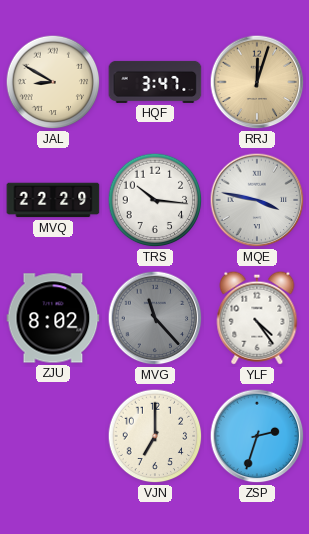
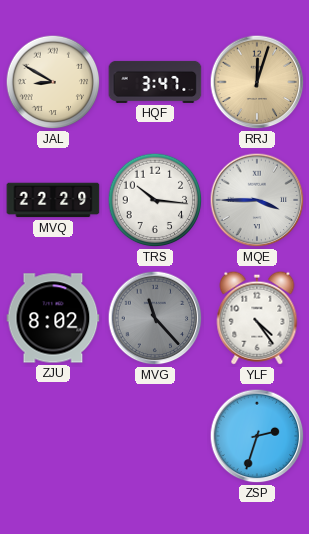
MQE: 3:47 -> 3:45
VJN: 7:00 -> none
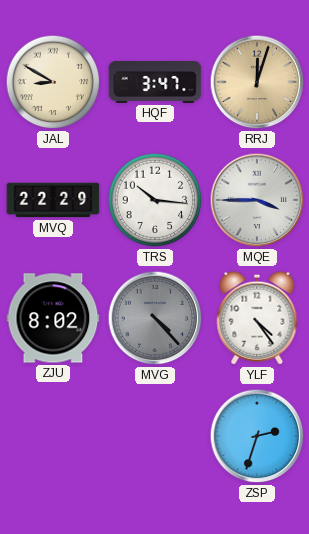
MVG: 11:23 -> 4:23
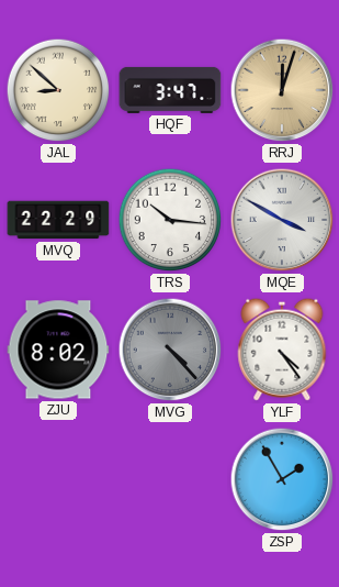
JAL: 8:50 -> 8:52
MQE: 3:45 -> 3:50
ZSP: 2:33 -> 1:55
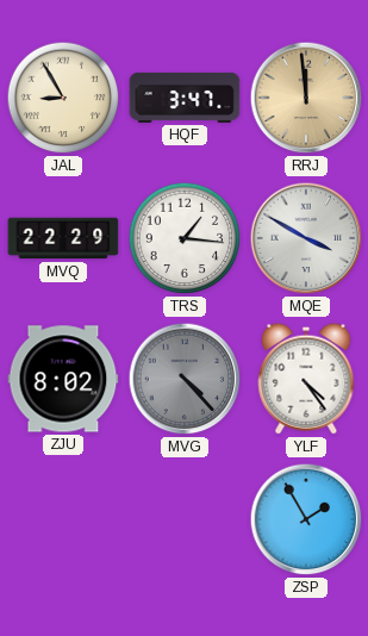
JAL: 8:52 -> 8:55
RRJ: 12:03 -> 11:59
TRS: 10:16 -> 1:16
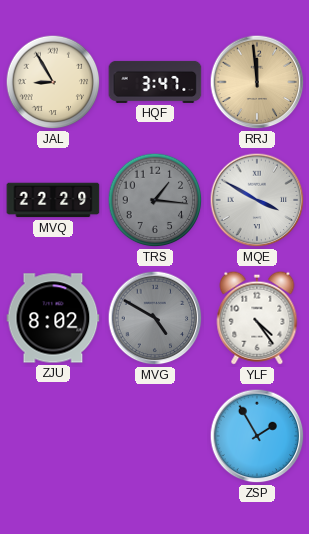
TRS dial: white -> grey
MVG: 4:23 -> 4:50
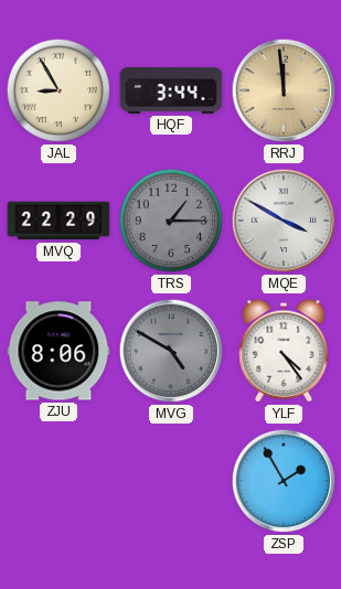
HQF: 3:47 -> 3:44
TRS: 1:16 -> 1:15
ZJU: 8:02 -> 8:06
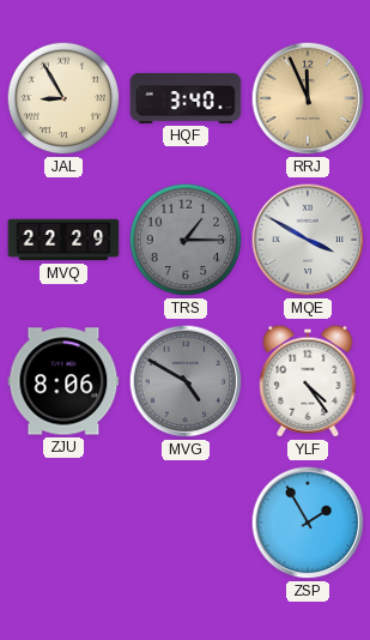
HQF: 3:44 -> 3:40
RRJ: 11:59 -> 11:56
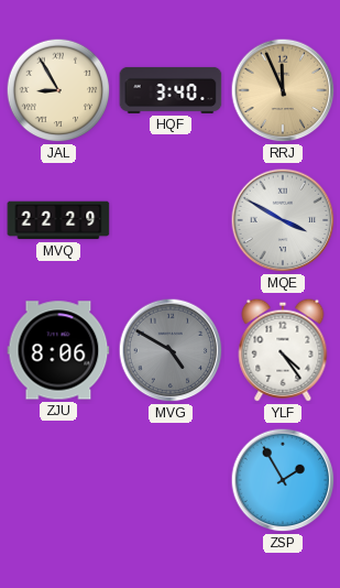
TRS: 1:15 -> none
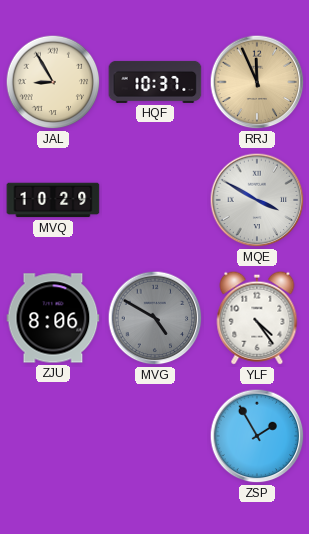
HQF: 3:40 -> 10:37
MVQ: 22:29 -> 10:29
